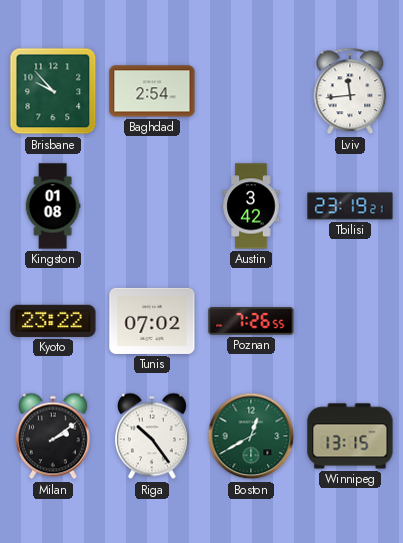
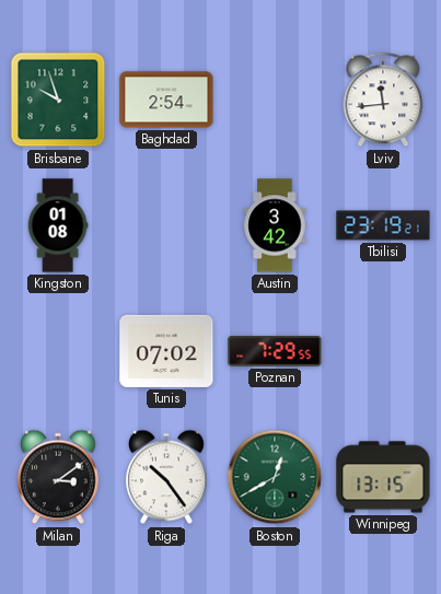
Brisbane: 9:53 -> 9:57
Kyoto: 23:22 -> none
Poznan: 7:26 -> 7:29
Milan: 2:09 -> 3:09
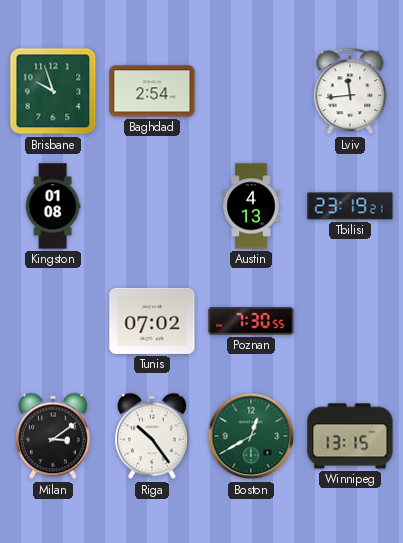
Austin: 3:42 -> 4:13
Poznan: 7:29 -> 7:30
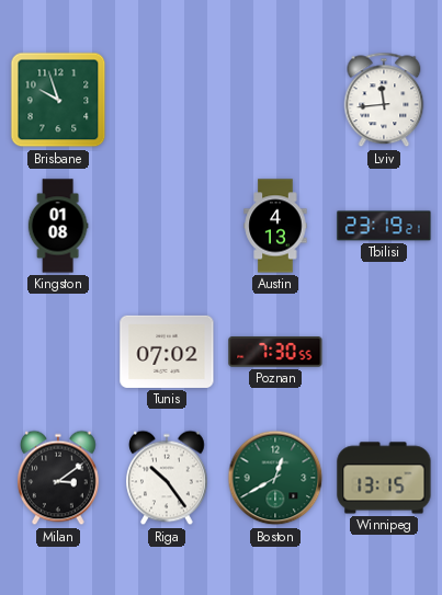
Baghdad: 2:54 -> none
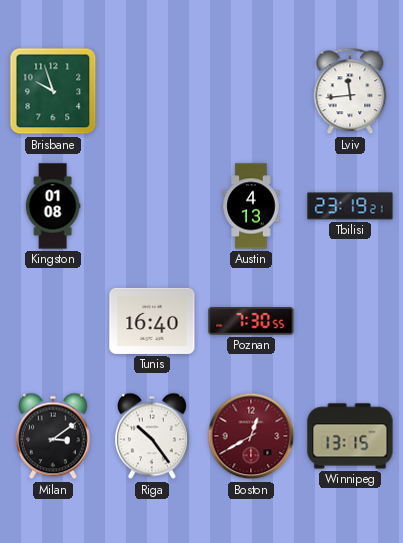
Tunis: 07:02 -> 16:40
Boston dial: green -> burgundy
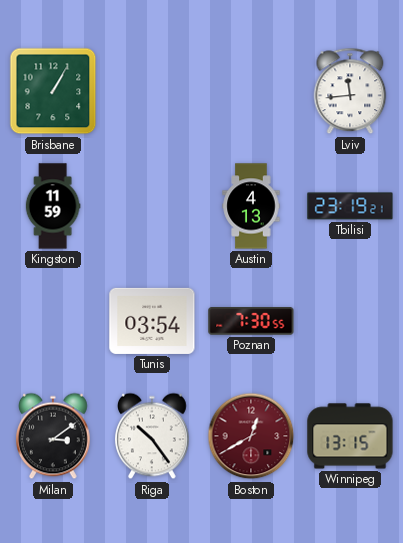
Brisbane: 9:57 -> 1:05
Kingston: 01:08 -> 11:59
Tunis: 16:40 -> 03:54
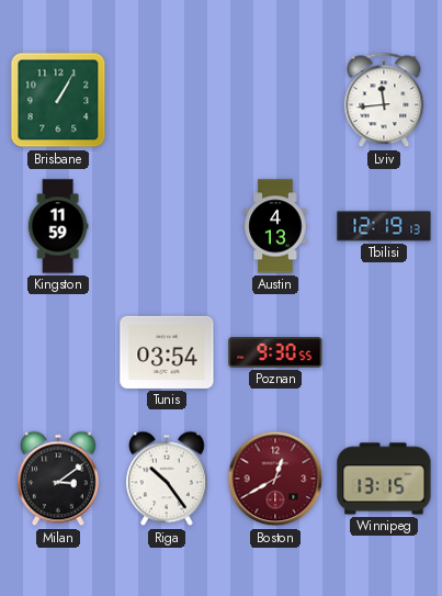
Tbilisi: 23:19 -> 12:19
Poznan: 7:30 -> 9:30
